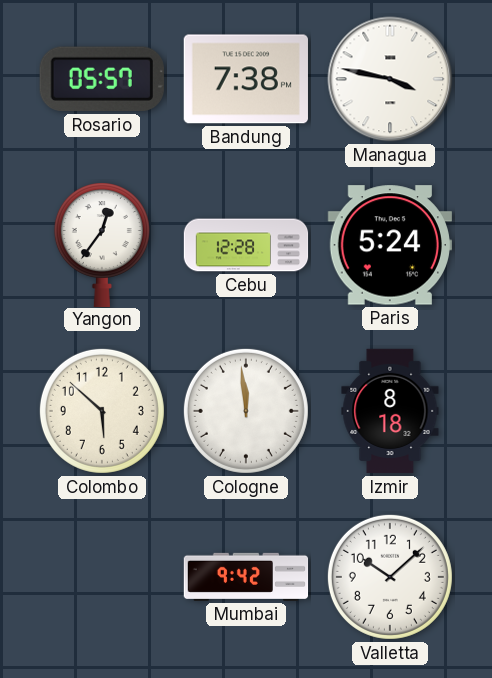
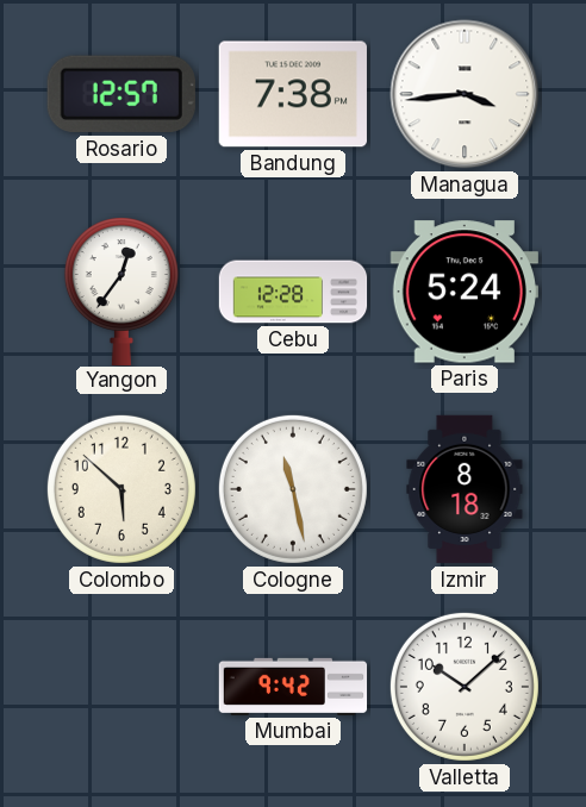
Rosario: 05:57 -> 12:57
Managua: 3:47 -> 3:44
Cologne: 11:59 -> 11:28
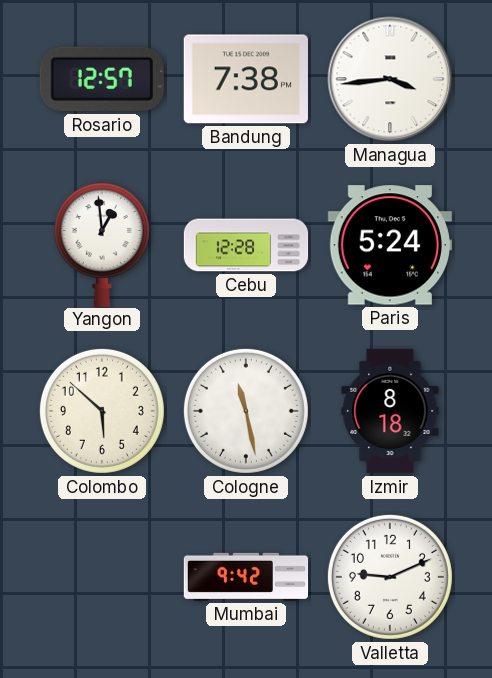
Yangon: 12:36 -> 12:59
Valletta: 10:08 -> 9:11
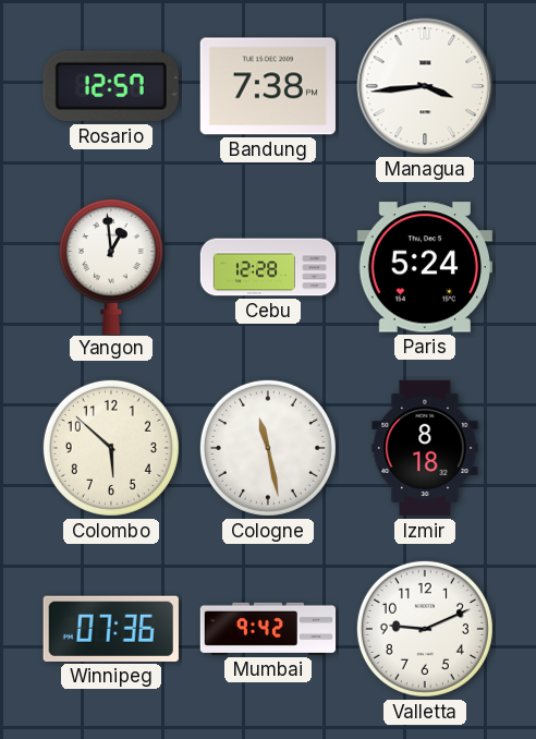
Winnipeg: none -> 07:36
